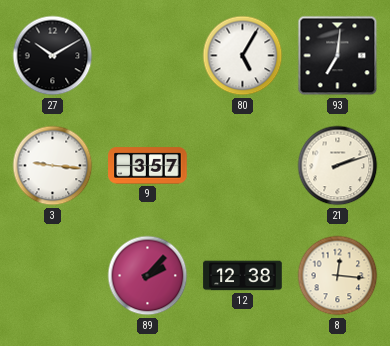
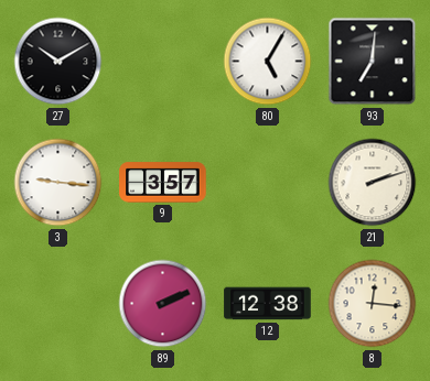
89: 2:07 -> 2:11
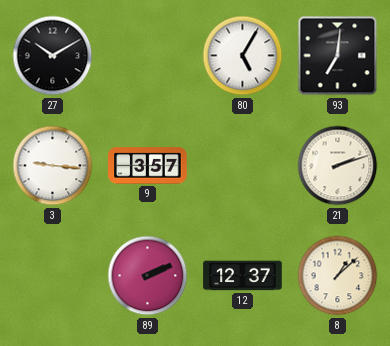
12: 12:38 -> 12:37
8: 12:16 -> 1:08
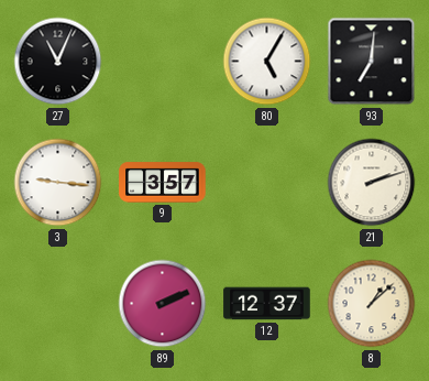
27: 10:10 -> 11:04
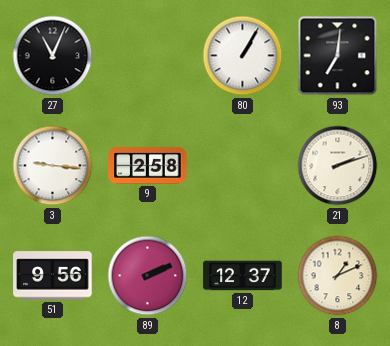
80: 5:05 -> 1:05
9: 3:57 -> 2:58
51: none -> 9:56
8: 1:08 -> 1:11
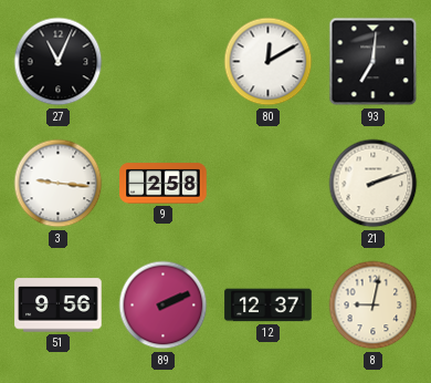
80: 1:05 -> 12:10
8: 1:11 -> 9:02
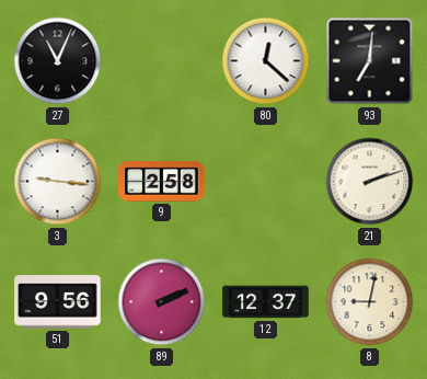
80: 12:10 -> 12:22
